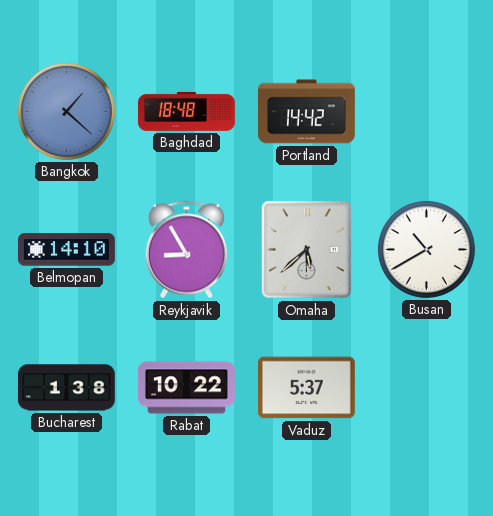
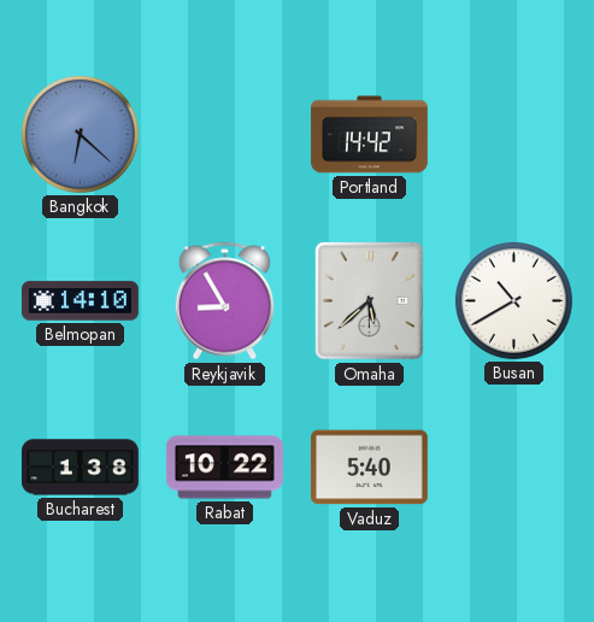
Bangkok: 1:22 -> 6:22
Baghdad: 18:48 -> none
Vaduz: 5:37 -> 5:40
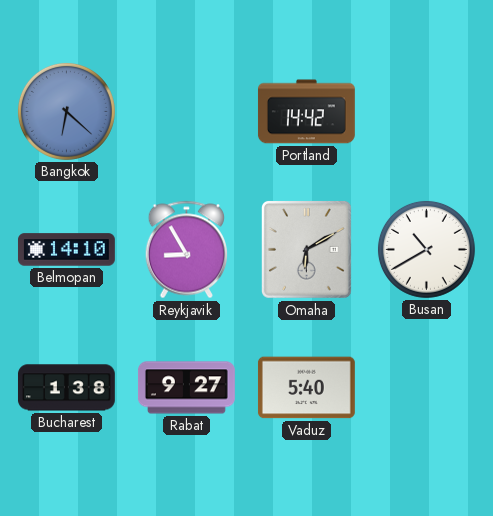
Omaha: 5:38 -> 6:10
Rabat: 10:22 -> 9:27
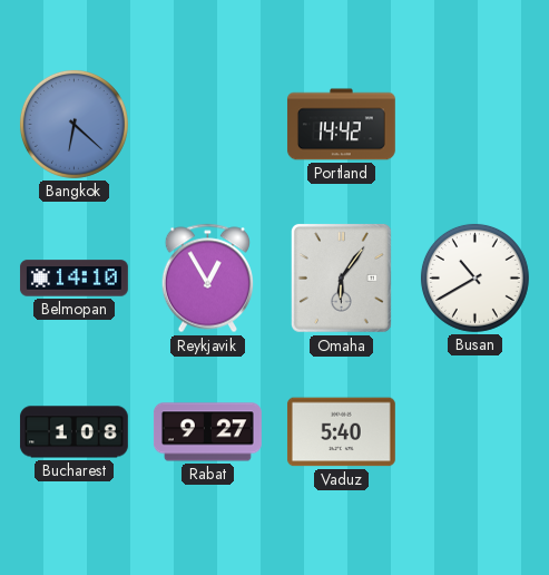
Reykjavik: 8:55 -> 12:55
Omaha: 6:10 -> 6:06
Bucharest: 1:38 -> 1:08
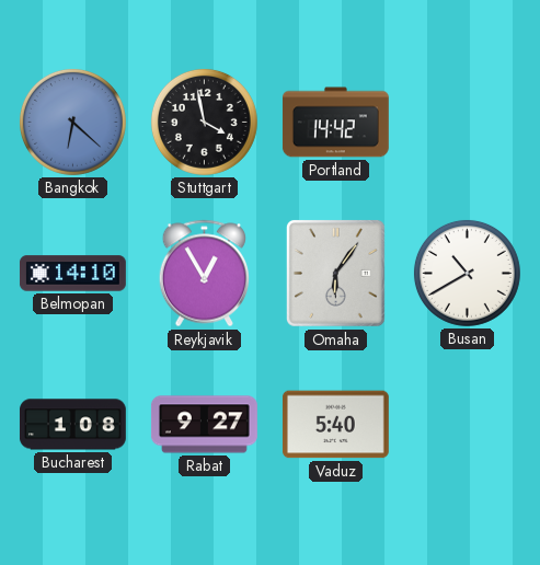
Stuttgart: none -> 3:58
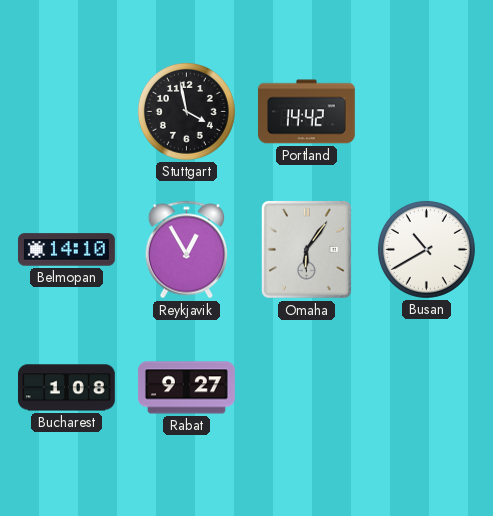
Bangkok: 6:22 -> none
Vaduz: 5:40 -> none
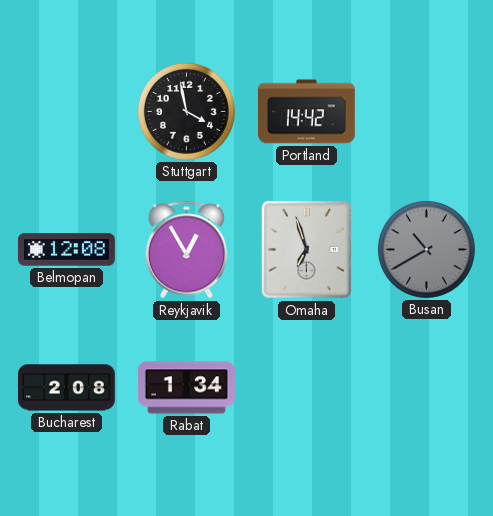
Belmopan: 14:10 -> 12:08
Omaha: 6:06 -> 6:57
Busan dial: white -> grey
Bucharest: 1:08 -> 2:08
Rabat: 9:27 -> 1:34
